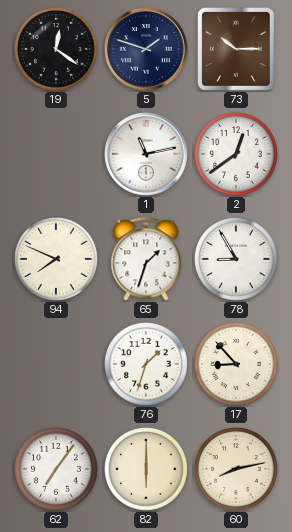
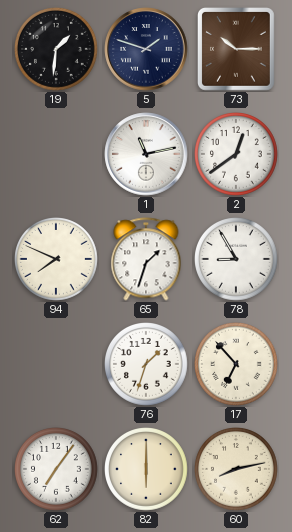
19: 12:21 -> 1:31
17: 8:53 -> 6:53
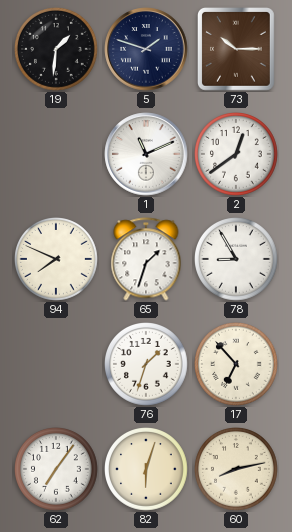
1: 11:13 -> 11:11
82: 6:00 -> 6:03
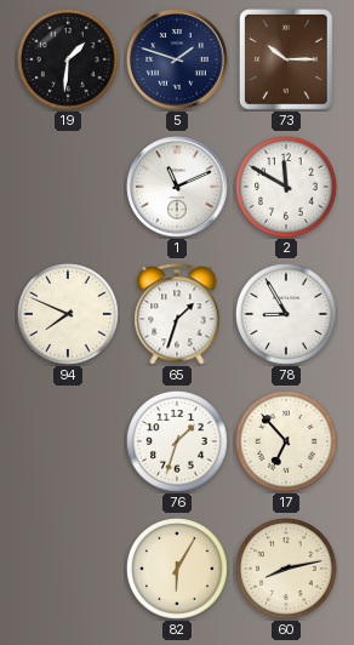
2: 12:39 -> 11:50
62: 7:06 -> none
82: 6:03 -> 6:05
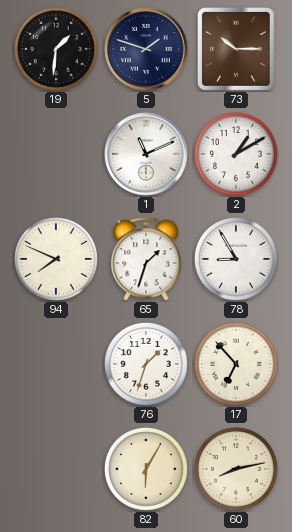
2: 11:50 -> 1:10
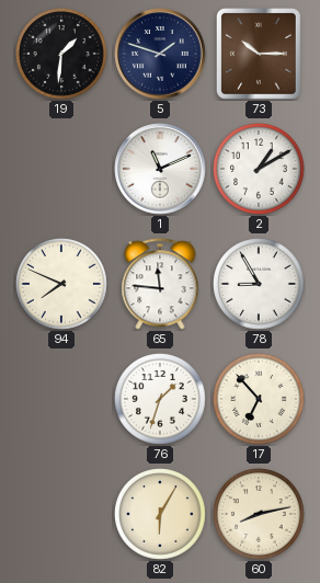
65: 1:33 -> 11:46
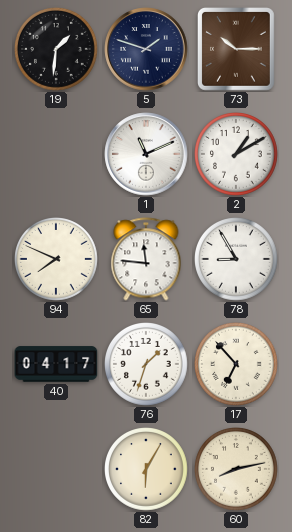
40: none -> 04:17
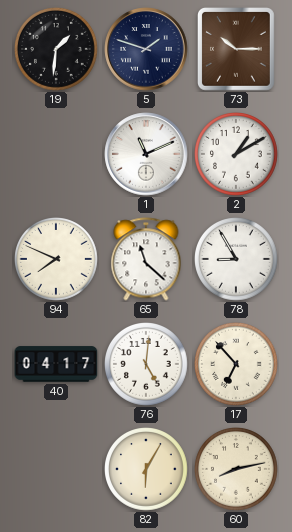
65: 11:46 -> 11:22
76: 1:33 -> 5:01
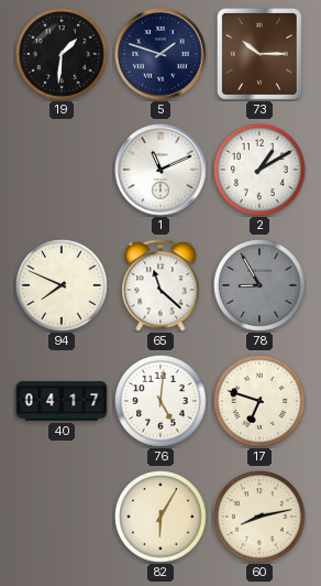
78 dial: white -> grey
17: 6:53 -> 6:48
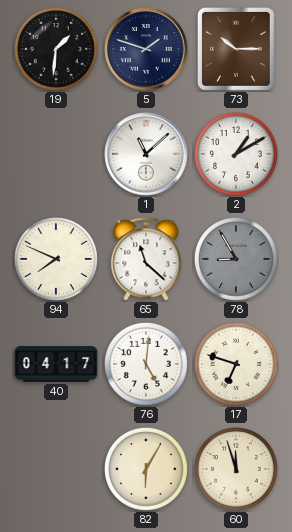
1: 11:11 -> 11:08
60: 8:13 -> 11:57
